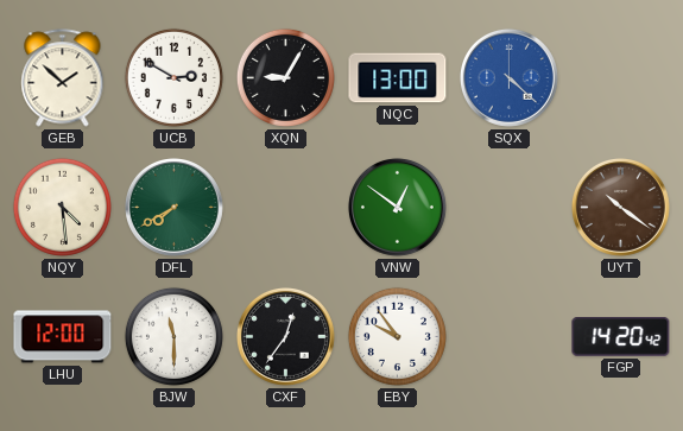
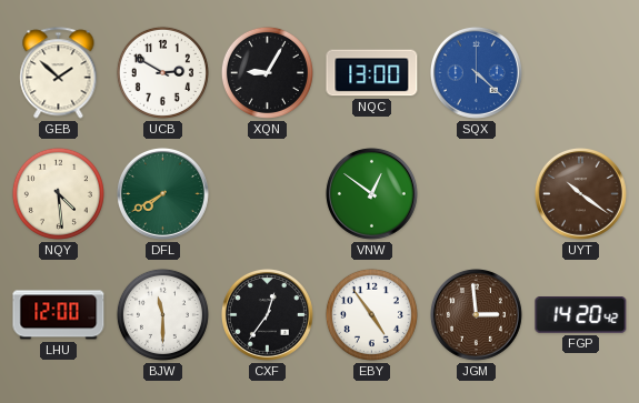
EBY: 9:54 -> 4:54
JGM: none -> 2:59
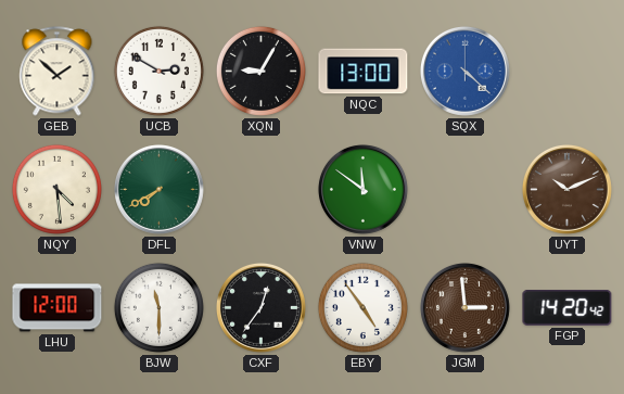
VNW: 12:51 -> 11:51
UYT: 10:21 -> 10:11
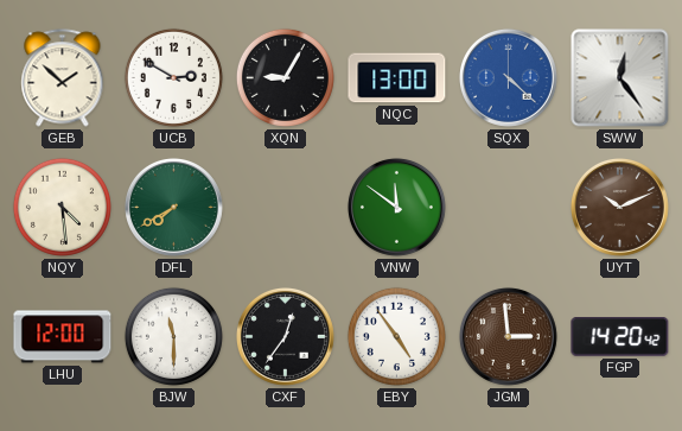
SWW: none -> 12:24
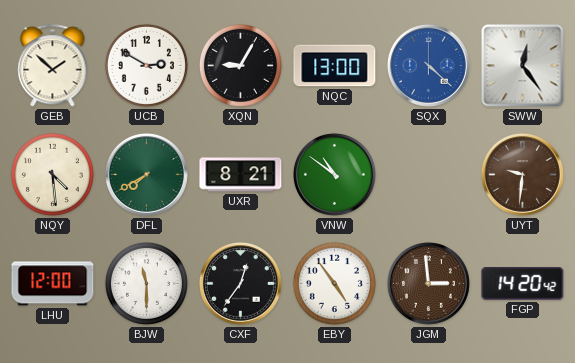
UXR: none -> 8:21
VNW: 11:51 -> 10:51
UYT: 10:11 -> 9:31
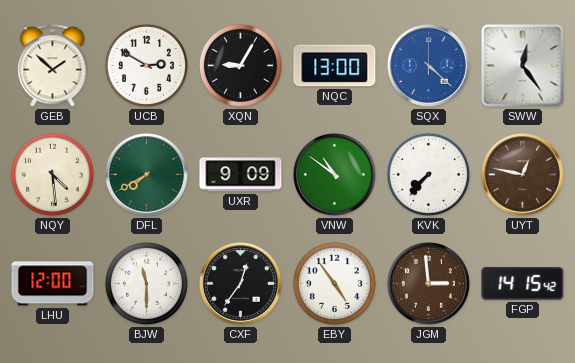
UXR: 8:21 -> 9:09
KVK: none -> 7:37
UYT: 9:31 -> 12:47
FGP: 14:20 -> 14:15
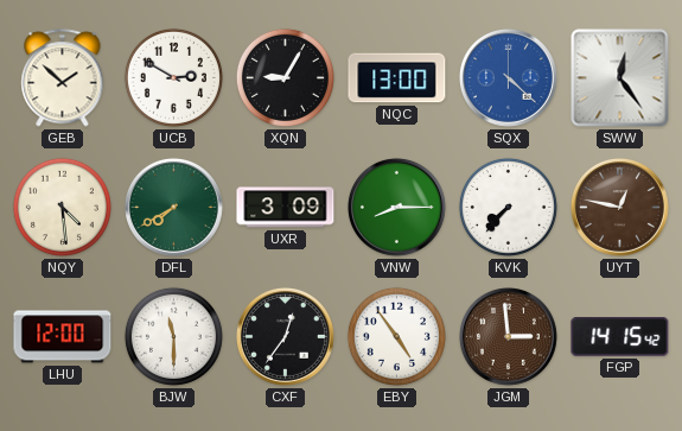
UXR: 9:09 -> 3:09
VNW: 10:51 -> 8:15
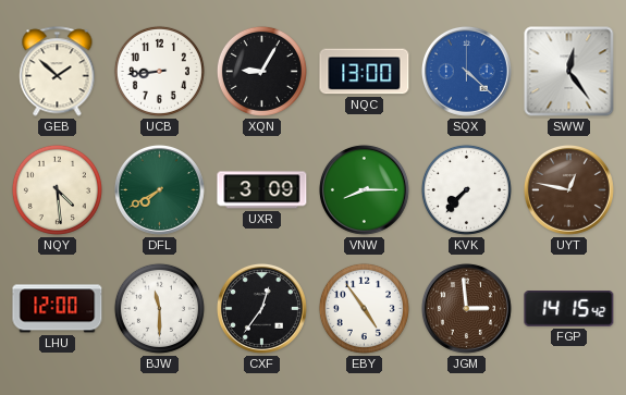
UCB: 2:50 -> 8:44
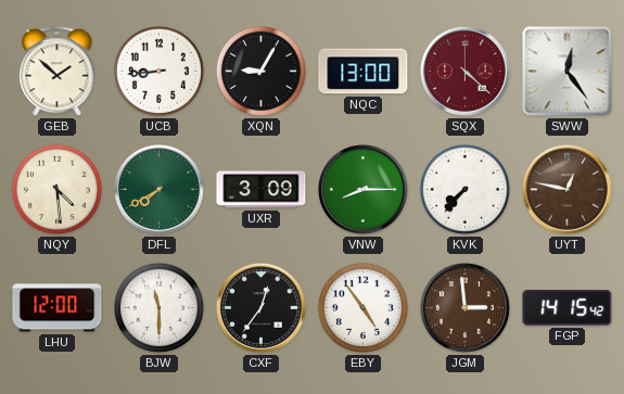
SQX dial: blue -> burgundy
